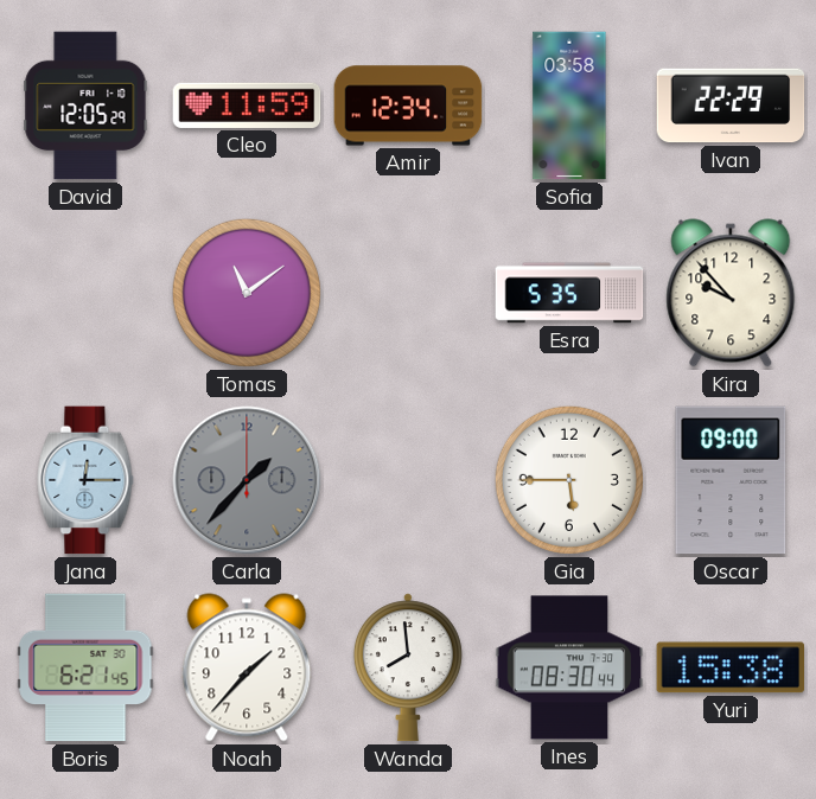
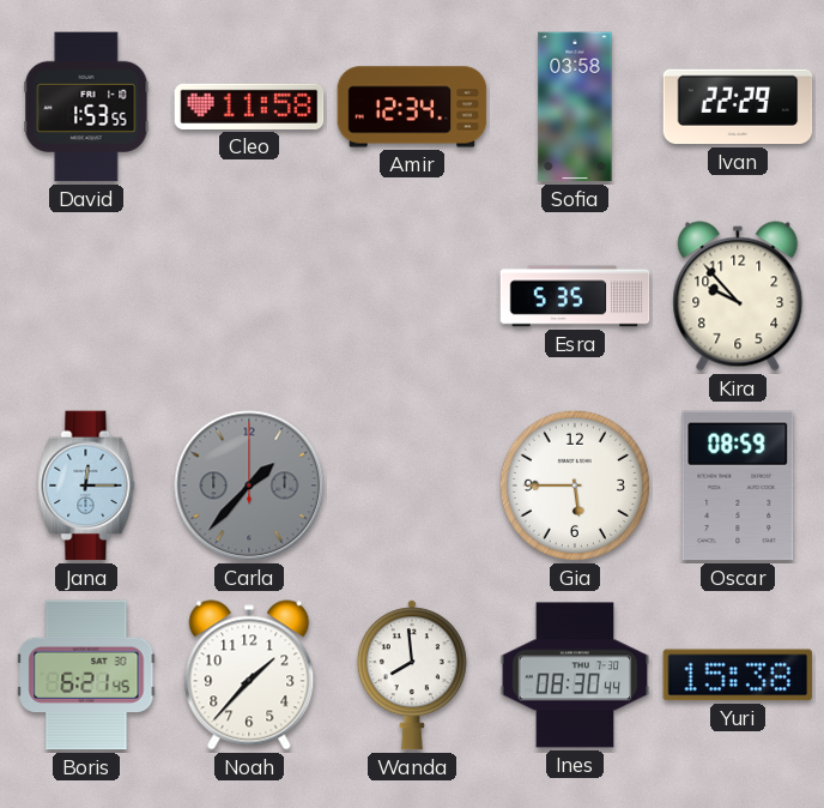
David: 12:05 -> 1:53
Cleo: 11:59 -> 11:58
Tomas: 11:09 -> none
Oscar: 09:00 -> 08:59
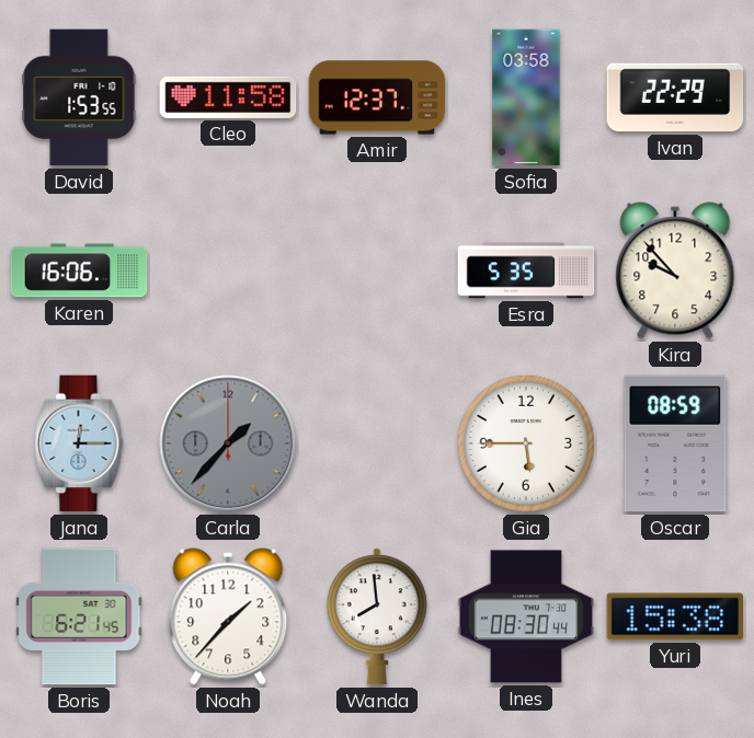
Amir: 12:34 -> 12:37
Karen: none -> 16:06
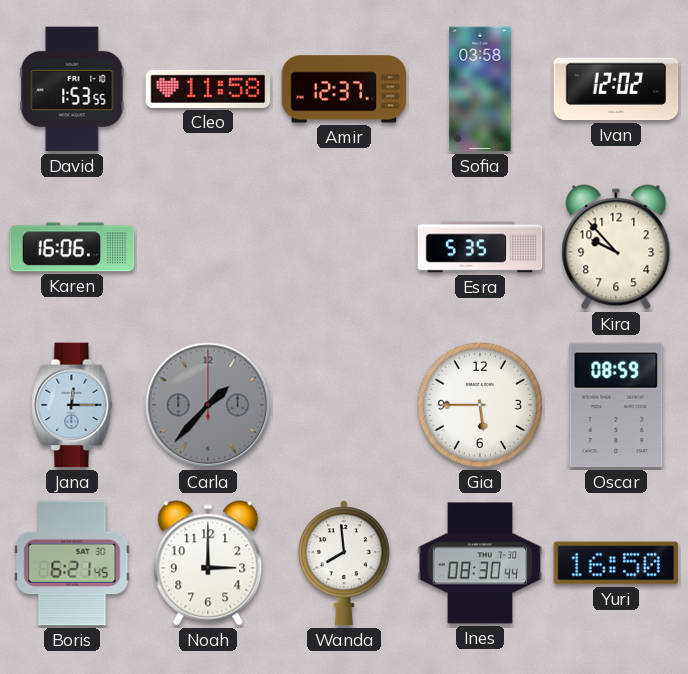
Ivan: 22:29 -> 12:02
Noah: 1:37 -> 3:00
Yuri: 15:38 -> 16:50
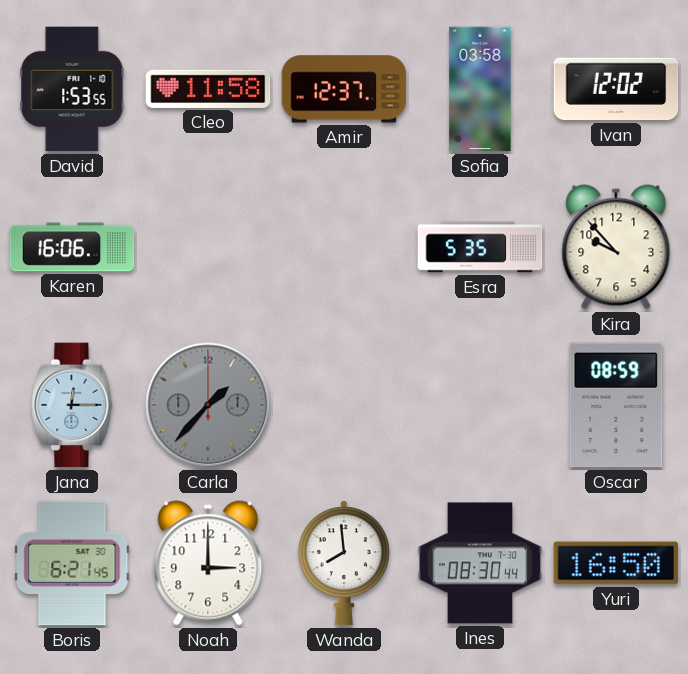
Gia: 5:45 -> none
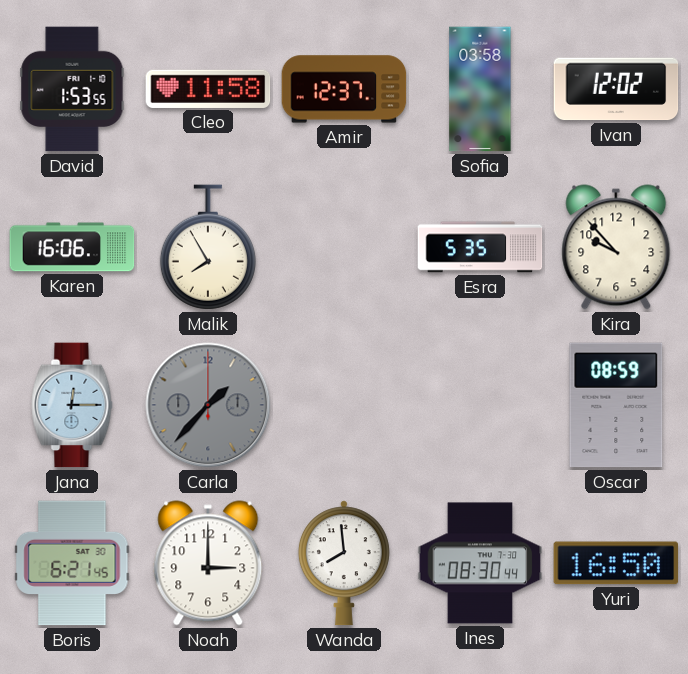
Malik: none -> 7:55
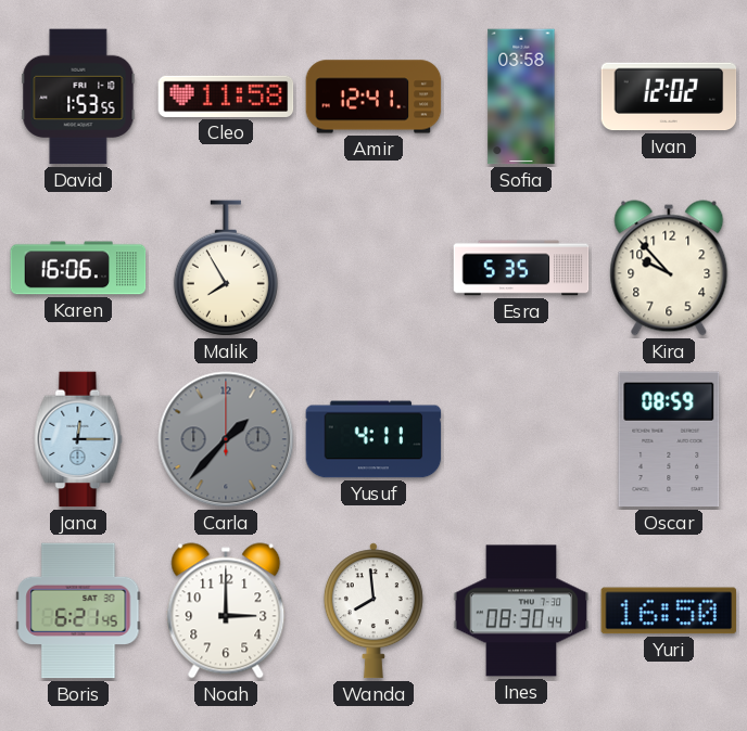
Amir: 12:37 -> 12:41
Yusuf: none -> 4:11
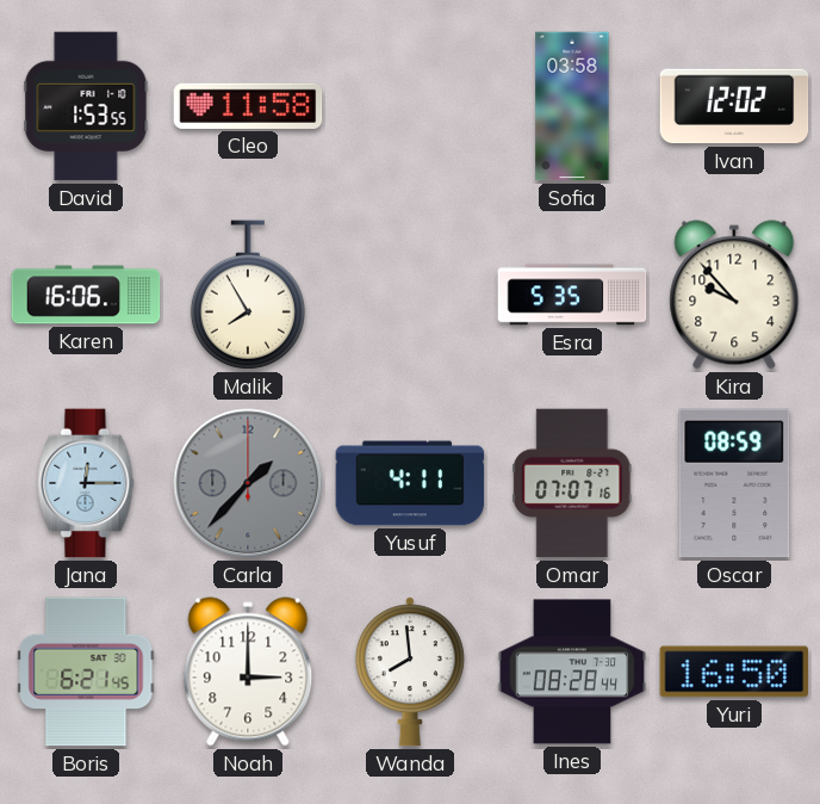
Amir: 12:41 -> none
Omar: none -> 07:07
Ines: 08:30 -> 08:28
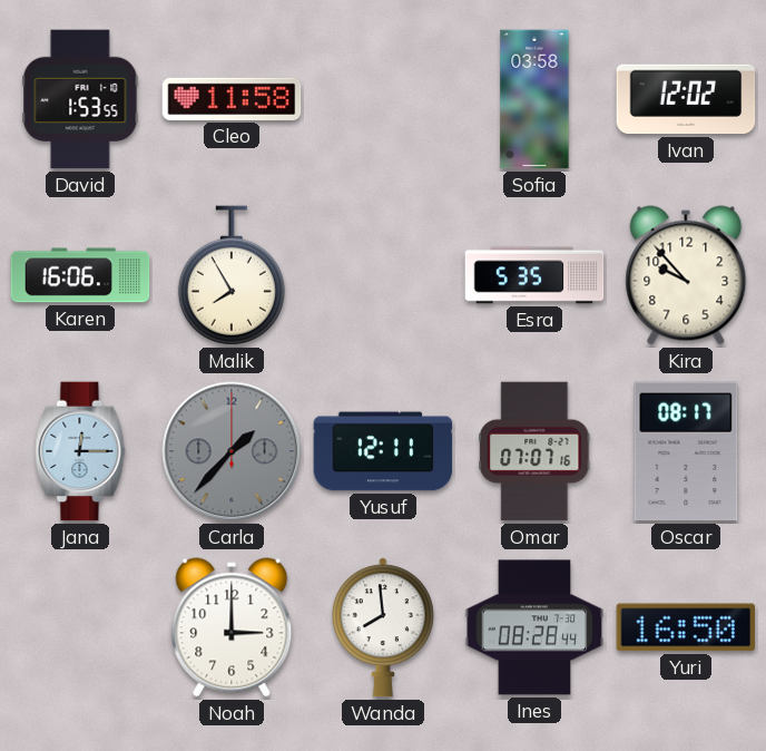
Yusuf: 4:11 -> 12:11
Oscar: 08:59 -> 08:17
Boris: 6:21 -> none
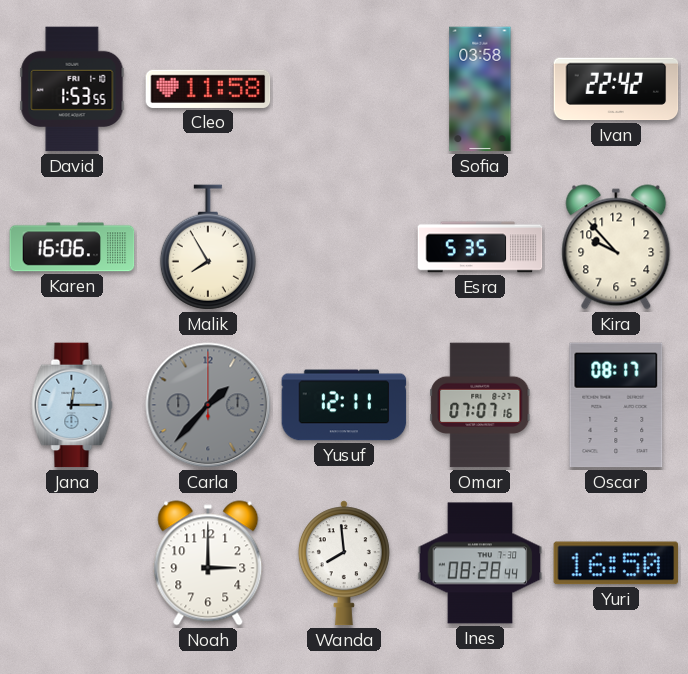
Ivan: 12:02 -> 22:42
